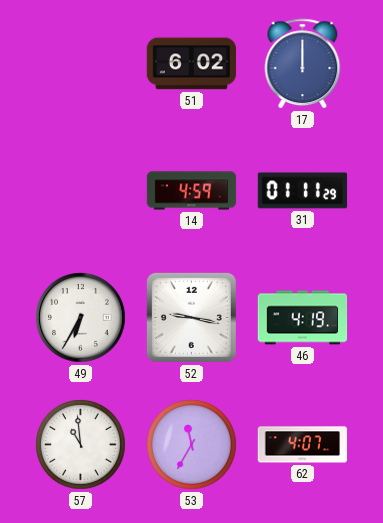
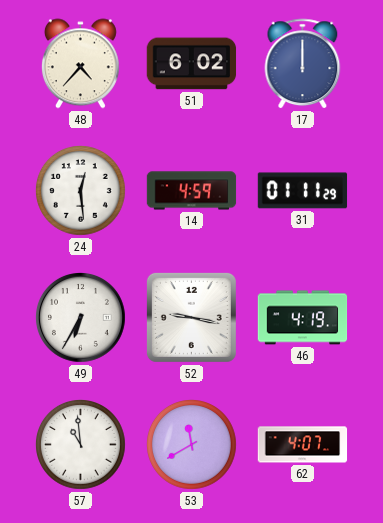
48: none -> 4:37
24: none -> 12:29
53: 11:35 -> 11:40
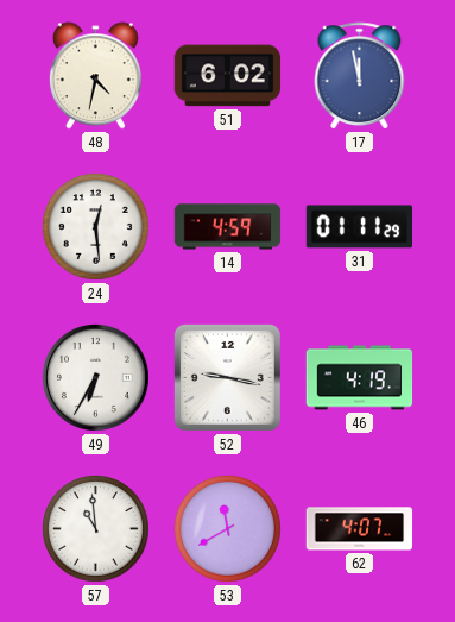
48: 4:37 -> 4:32
17: 12:00 -> 11:58
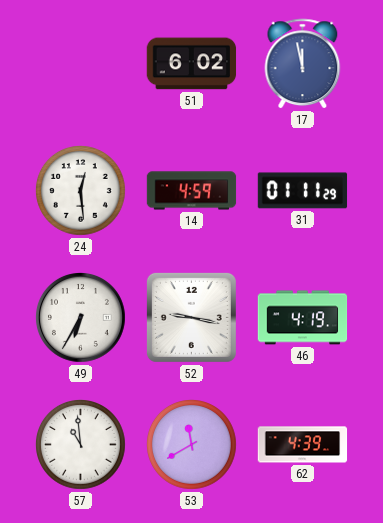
48: 4:32 -> none
62: 4:07 -> 4:39
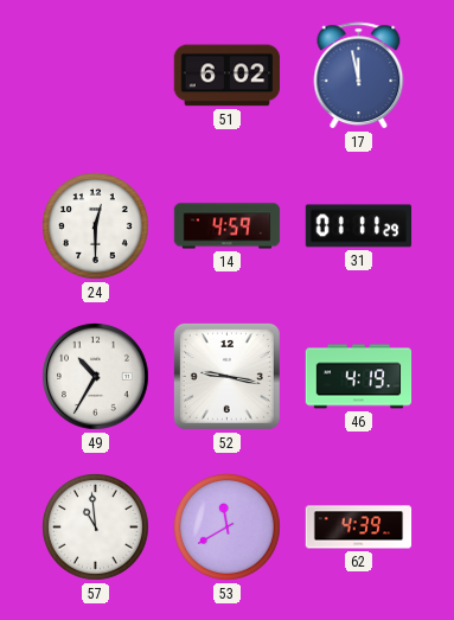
24: 12:29 -> 12:30
49: 6:35 -> 10:35
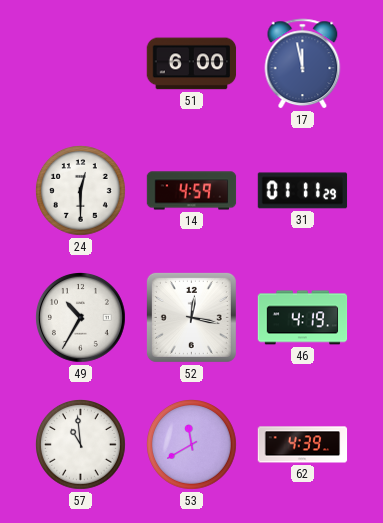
51: 6:02 -> 6:00
52: 9:17 -> 12:17
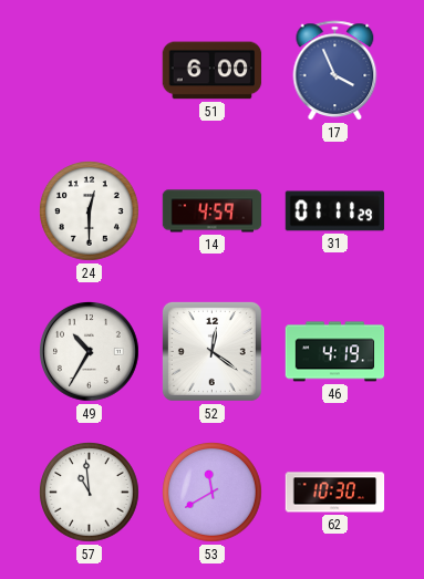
17: 11:58 -> 3:56
52: 12:17 -> 12:21
62: 4:39 -> 10:30
